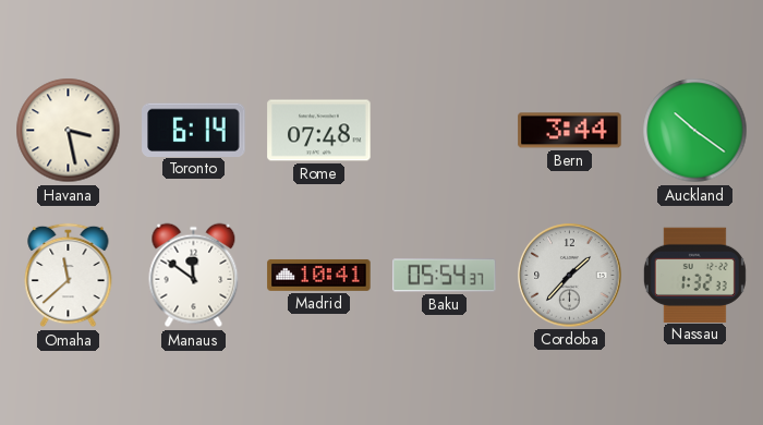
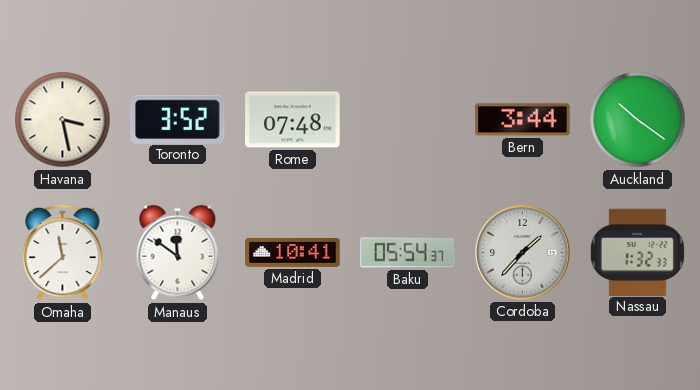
Toronto: 6:14 -> 3:52
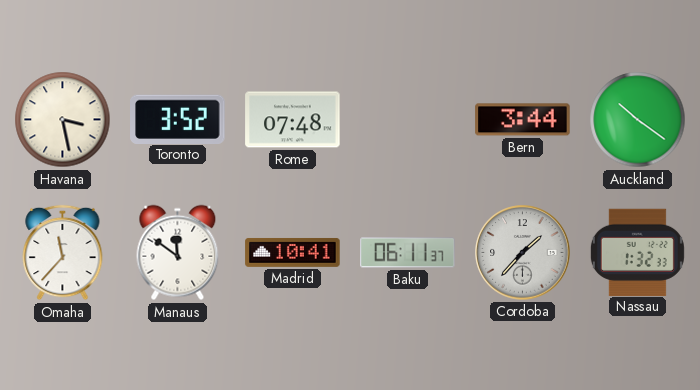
Omaha: 11:38 -> 11:37
Baku: 05:54 -> 06:11
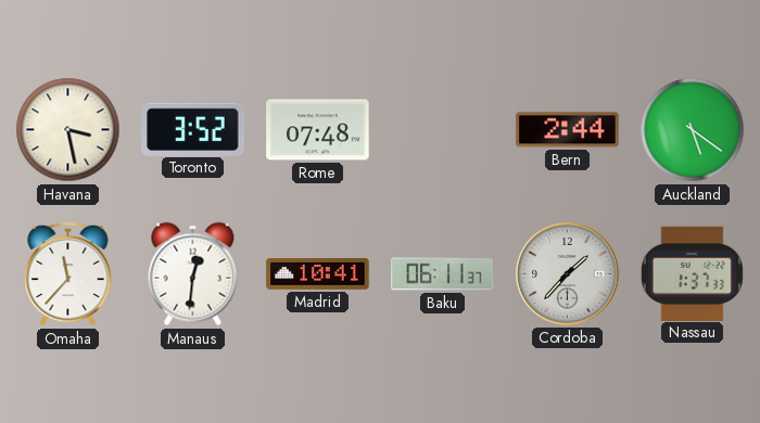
Bern: 3:44 -> 2:44
Auckland: 10:21 -> 5:21
Manaus: 11:51 -> 12:31
Nassau: 1:32 -> 1:37
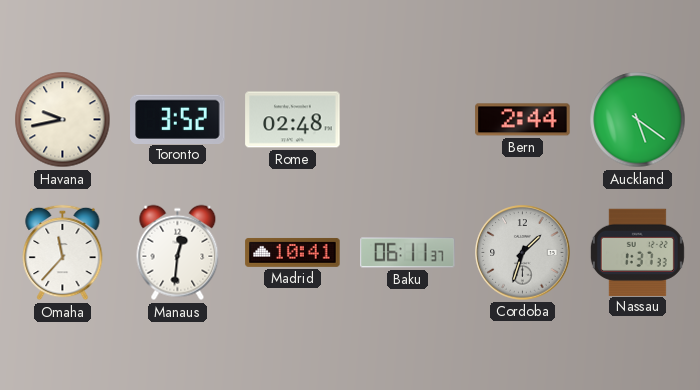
Havana: 3:28 -> 9:43
Rome: 07:48 -> 02:48
Cordoba: 1:37 -> 1:33
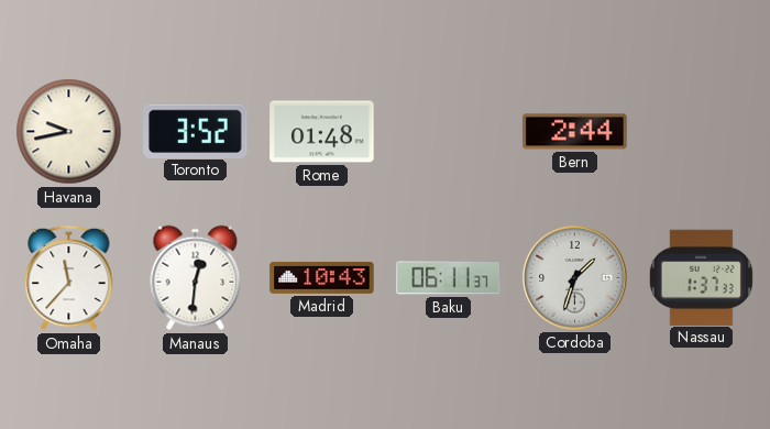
Rome: 02:48 -> 01:48
Auckland: 5:21 -> none
Madrid: 10:41 -> 10:43
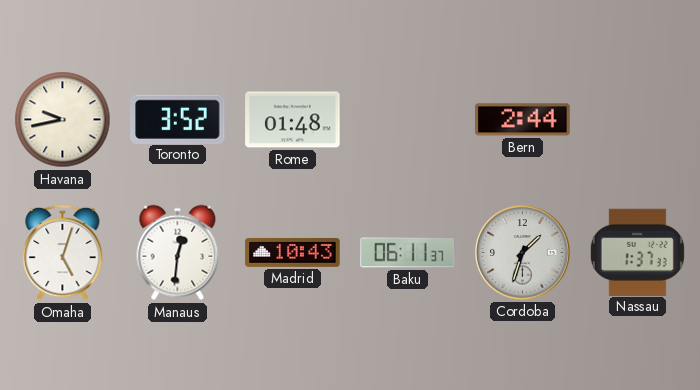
Omaha: 11:37 -> 5:03
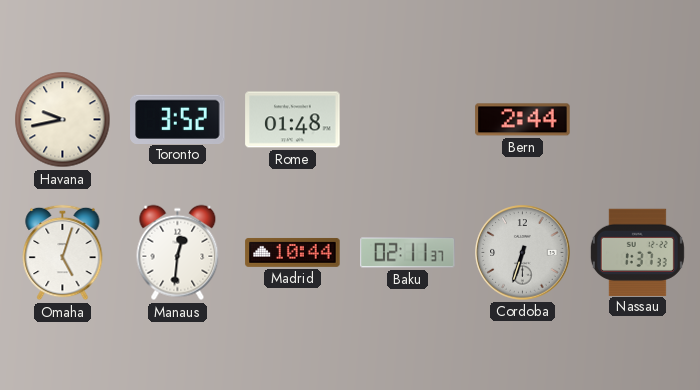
Madrid: 10:43 -> 10:44
Baku: 06:11 -> 02:11
Cordoba: 1:33 -> 6:33
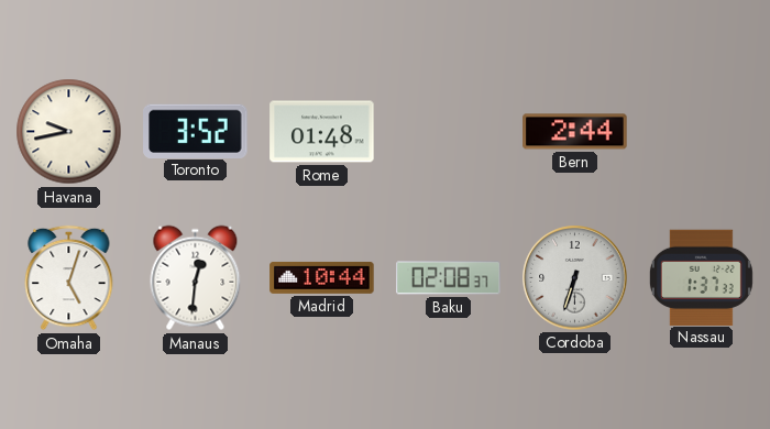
Baku: 02:11 -> 02:08
